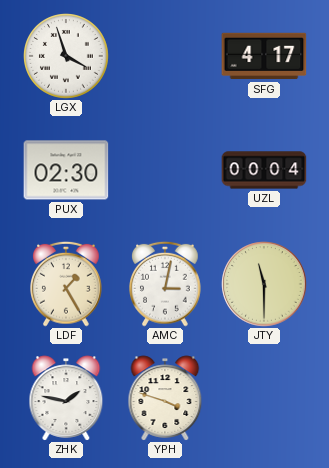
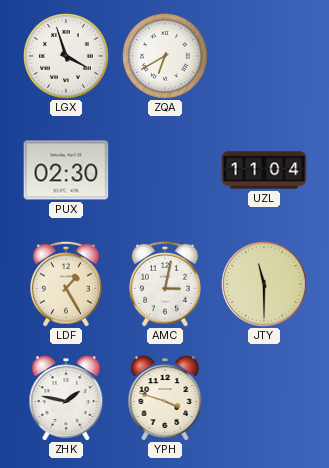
ZQA: none -> 6:40
SFG: 4:17 -> none
UZL: 00:04 -> 11:04
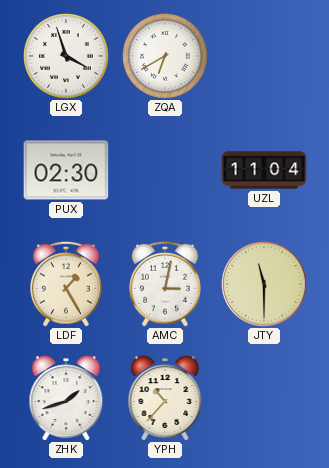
ZHK: 1:47 -> 1:42
YPH: 3:48 -> 10:37
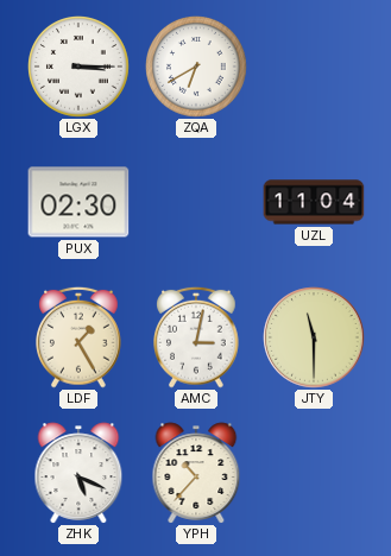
LGX: 3:57 -> 3:15
ZHK: 1:42 -> 5:19
